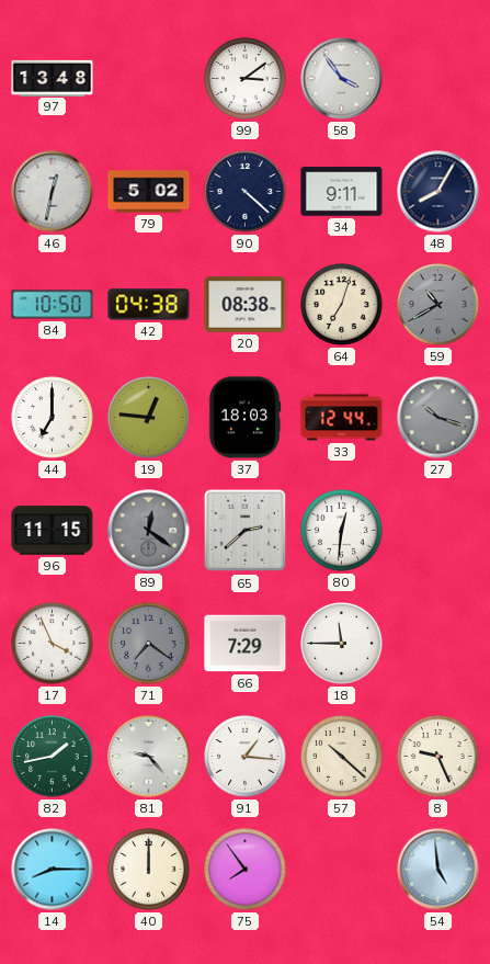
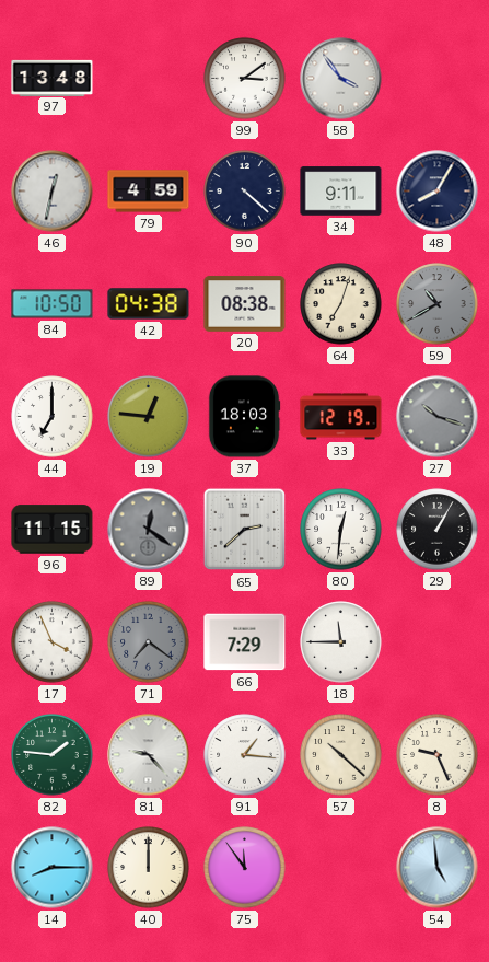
79: 5:02 -> 4:59
33: 12:44 -> 12:19
29: none -> 1:05
82: 1:43 -> 1:46
75: 7:54 -> 11:54
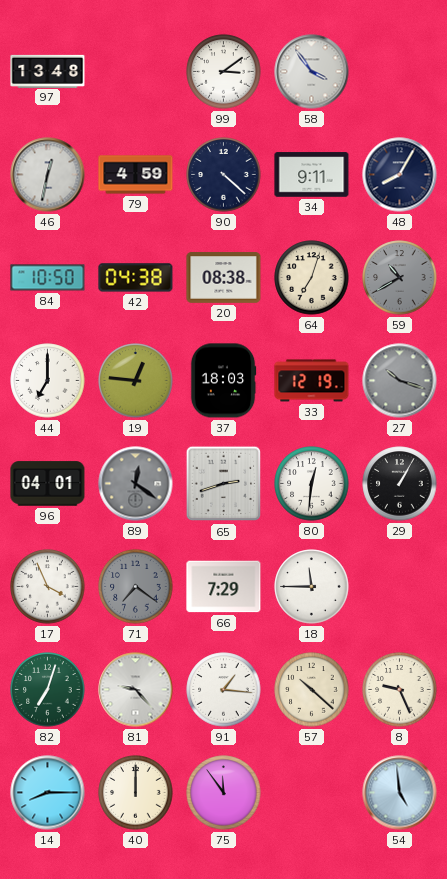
96: 11:15 -> 04:01
65: 2:38 -> 2:42
82: 1:46 -> 7:03
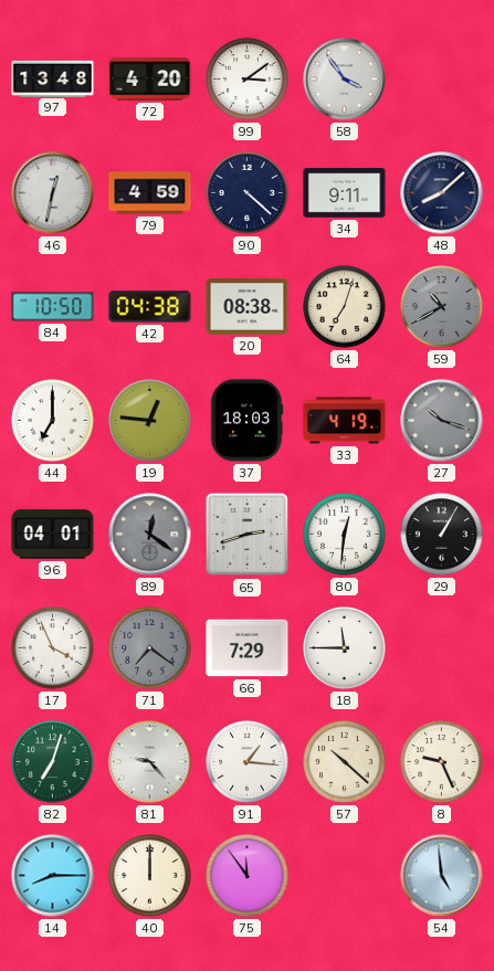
72: none -> 4:20
48: 8:05 -> 8:08
33: 12:19 -> 4:19
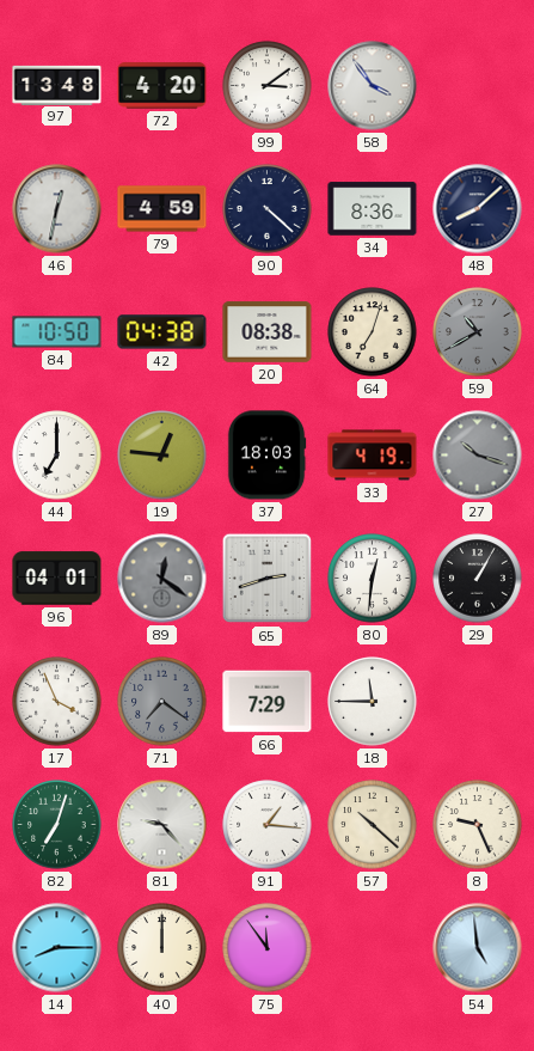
34: 9:11 -> 8:36
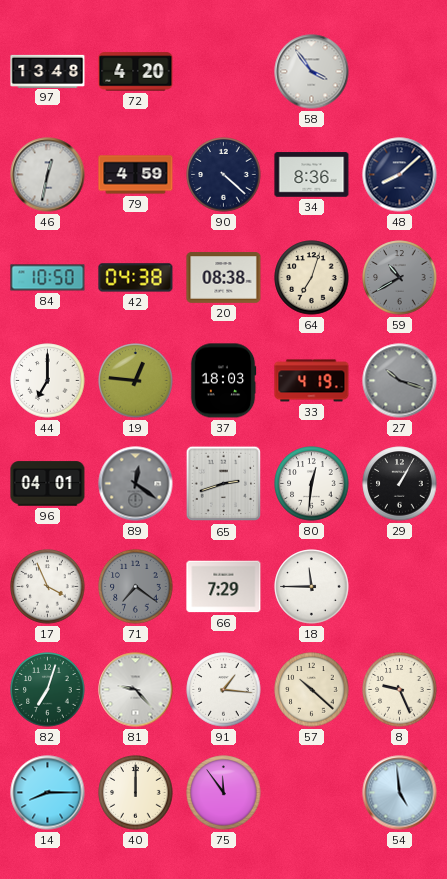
99: 3:09 -> none
